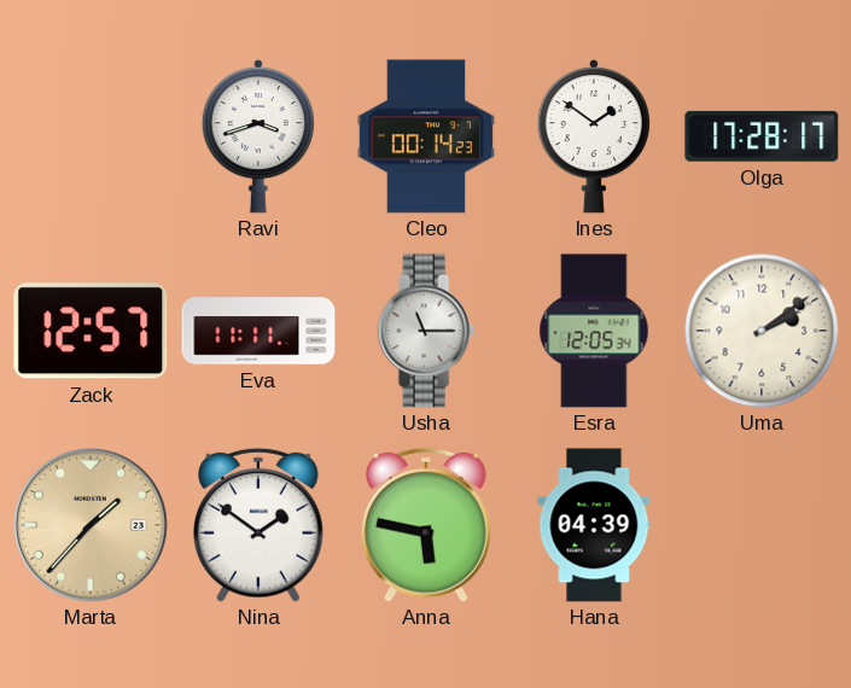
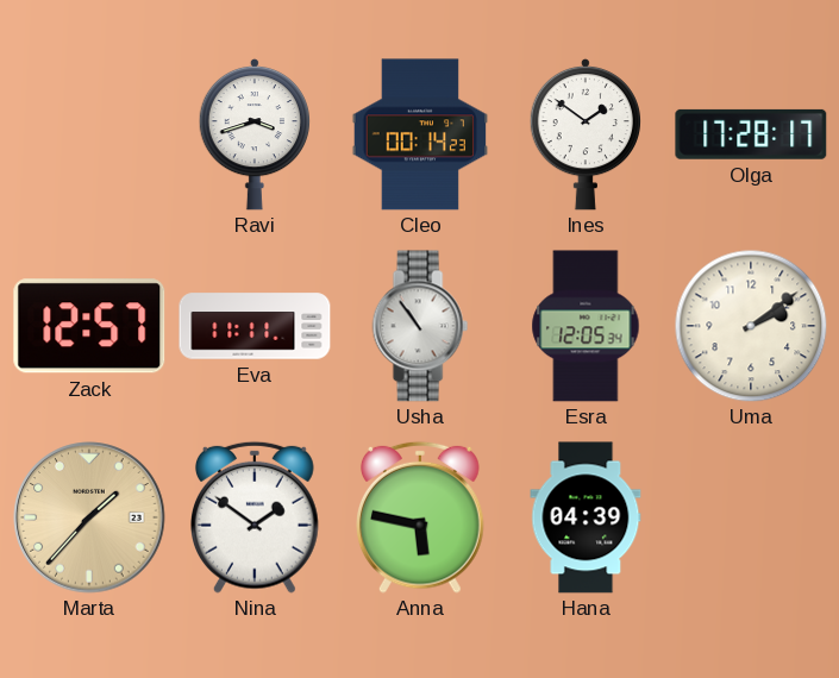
Usha: 11:15 -> 10:54
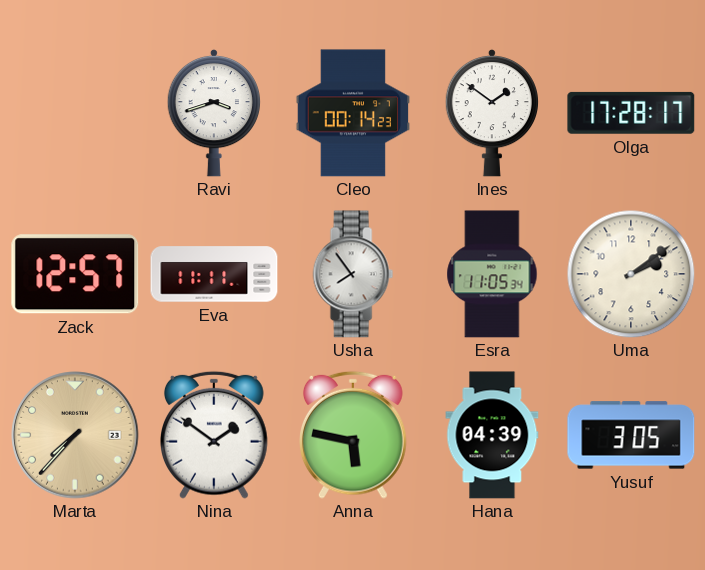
Usha: 10:54 -> 7:54
Esra: 12:05 -> 11:05
Marta: 1:37 -> 7:37
Yusuf: none -> 3:05
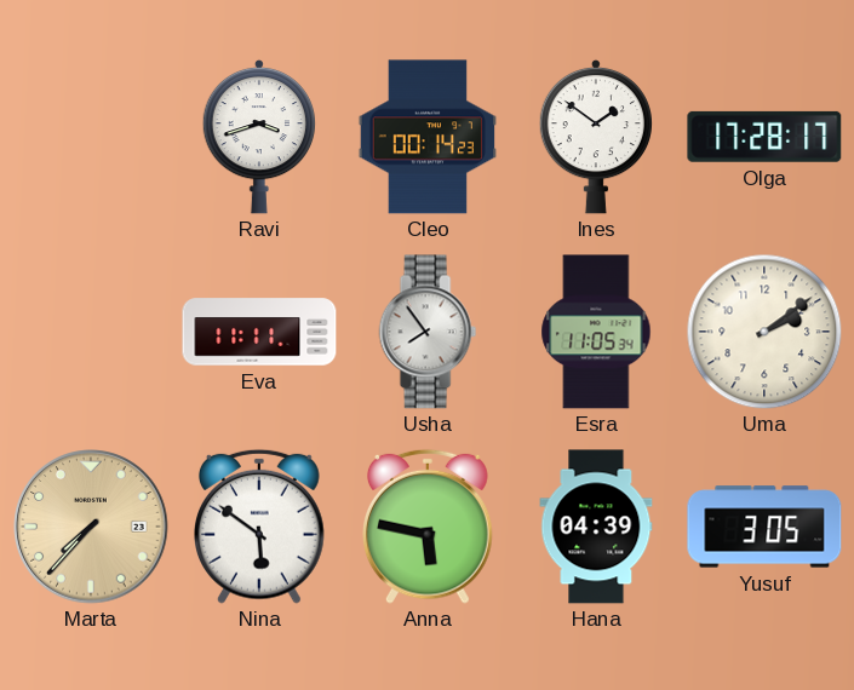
Zack: 12:57 -> none
Nina: 1:51 -> 5:51
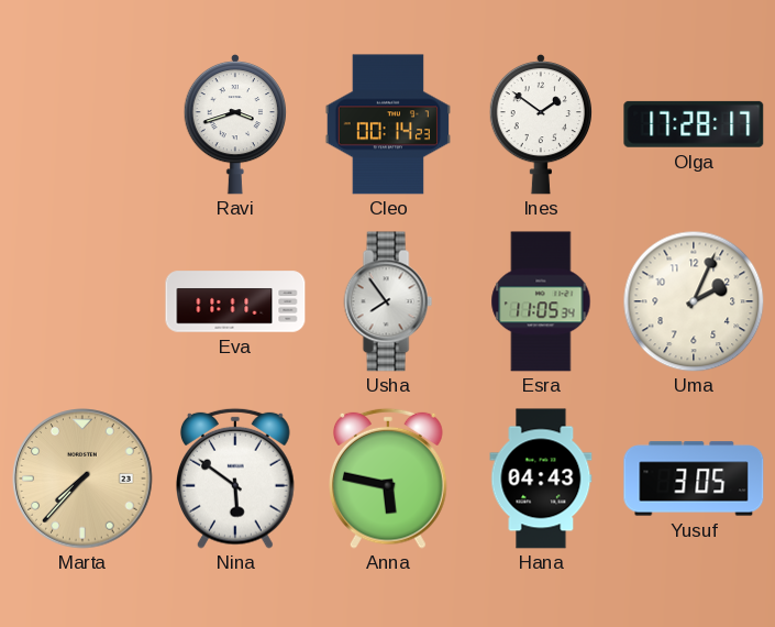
Uma: 2:09 -> 2:04
Hana: 04:39 -> 04:43
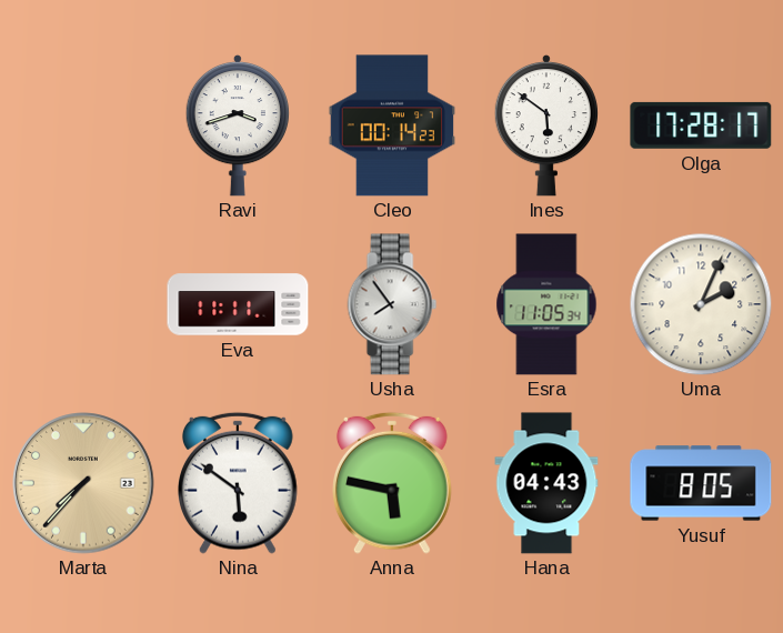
Ines: 1:51 -> 5:51
Yusuf: 3:05 -> 8:05
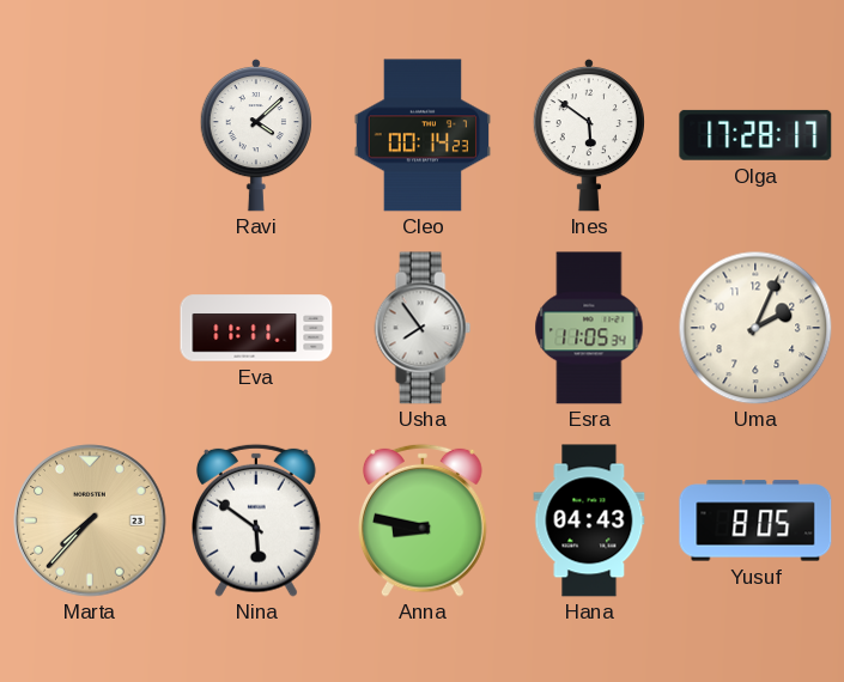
Ravi: 3:42 -> 4:08
Anna: 5:47 -> 8:47
